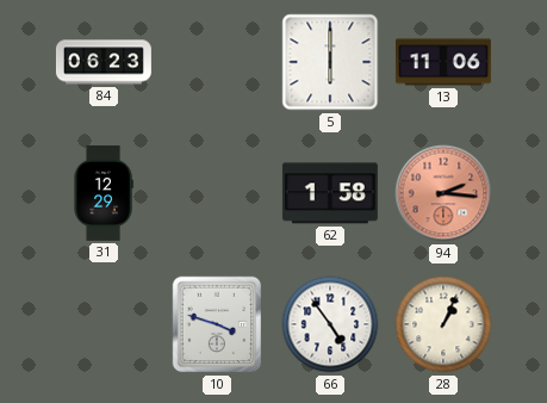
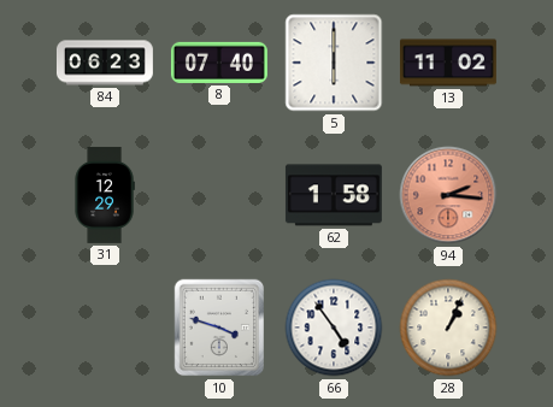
8: none -> 07:40
13: 11:06 -> 11:02
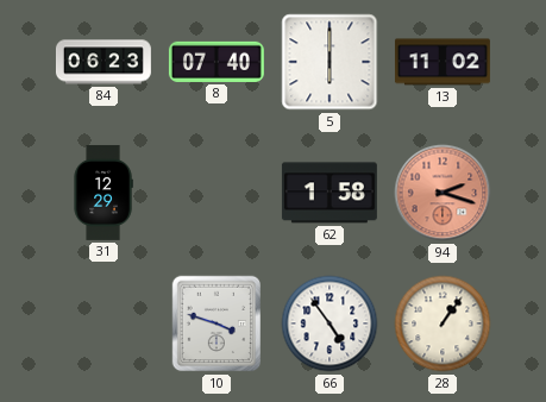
94: 2:16 -> 2:18
28: 1:04 -> 1:06
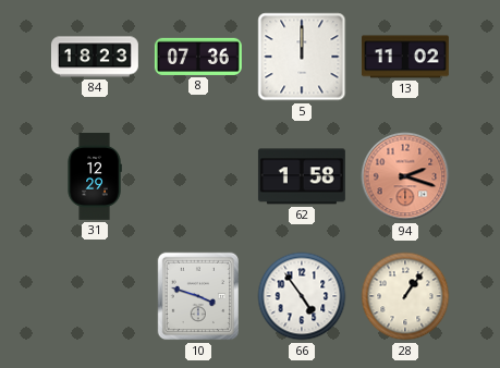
84: 06:23 -> 18:23
8: 07:40 -> 07:36
5: 6:00 -> 12:00
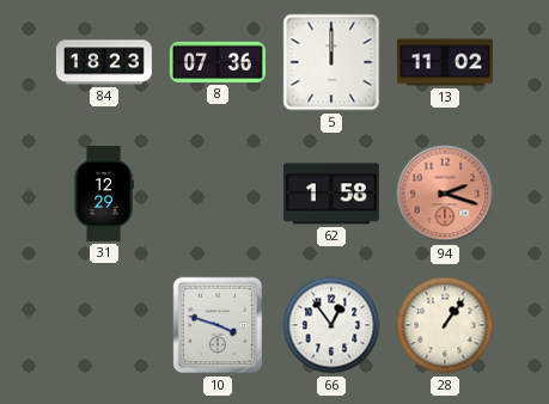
66: 4:54 -> 12:54
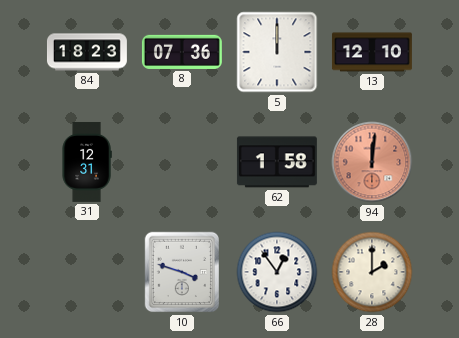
13: 11:02 -> 12:10
31: 12:29 -> 12:31
94: 2:18 -> 12:01
28: 1:06 -> 2:00
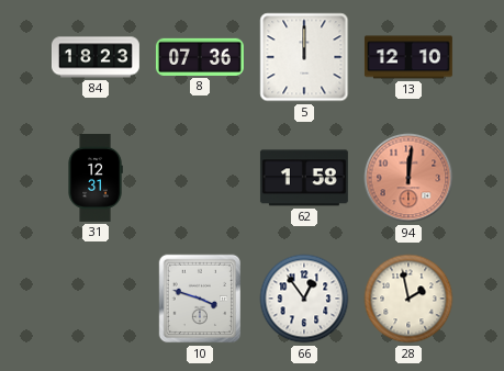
28: 2:00 -> 1:58
